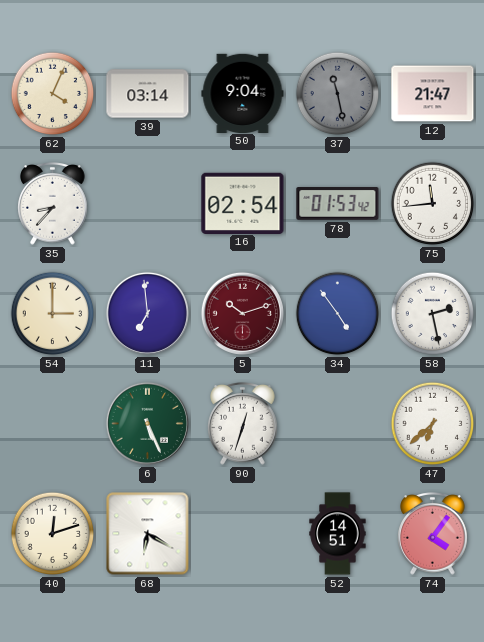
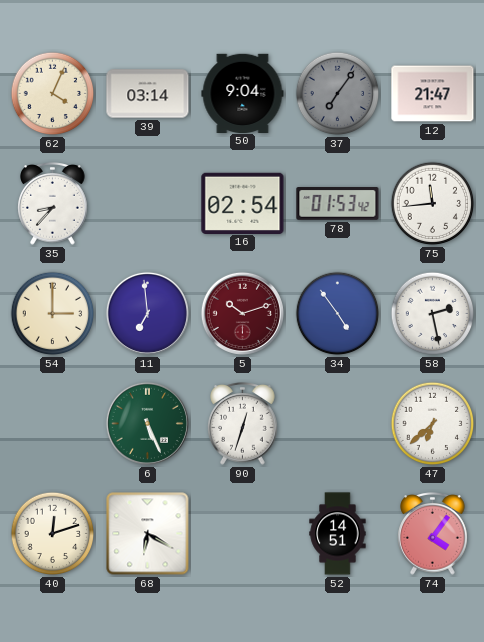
37: 11:28 -> 7:06
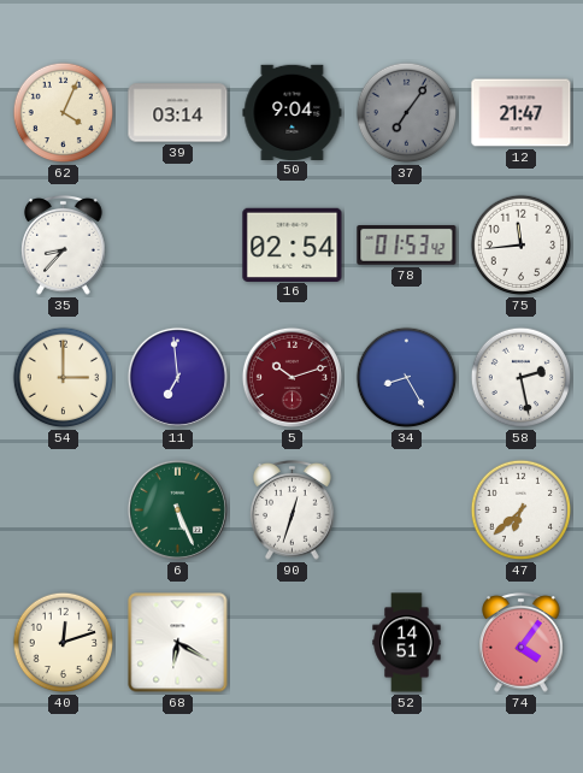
34: 4:54 -> 8:25
